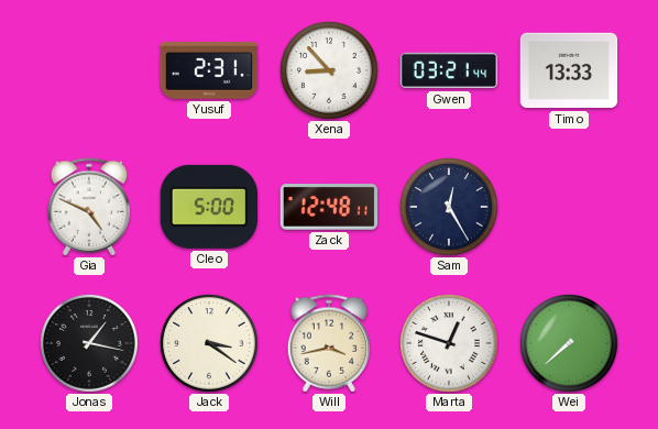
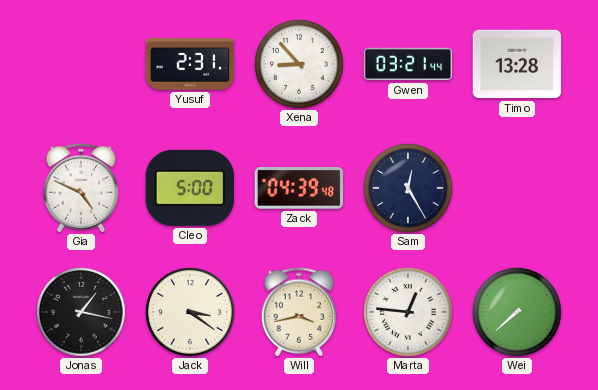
Timo: 13:33 -> 13:28
Zack: 12:48 -> 04:39
Marta: 12:48 -> 12:46
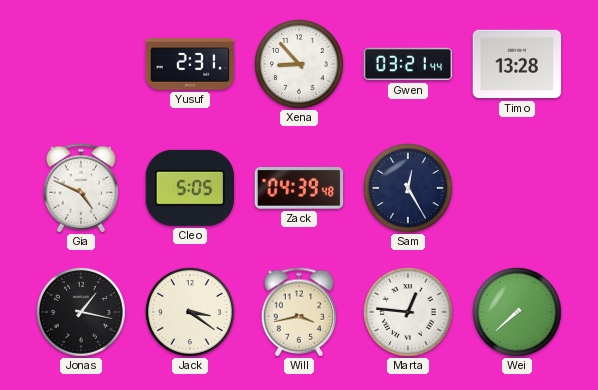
Cleo: 5:00 -> 5:05
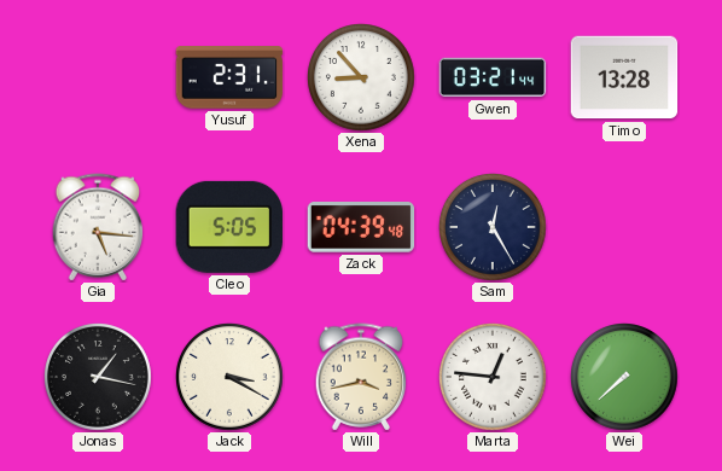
Gia: 4:49 -> 5:16
Jack: 3:21 -> 3:20
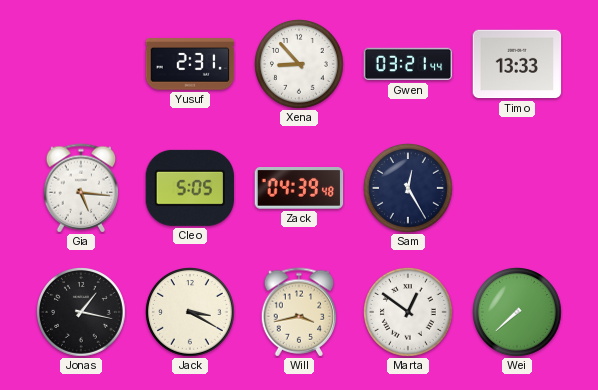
Timo: 13:28 -> 13:33
Marta: 12:46 -> 12:51
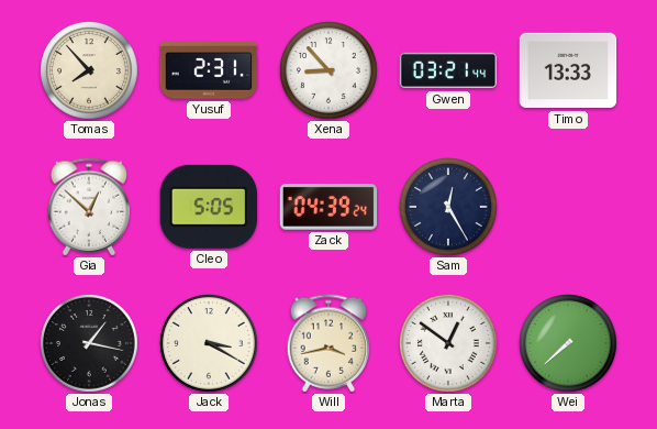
Tomas: none -> 7:53
Gia: 5:16 -> 12:52
Zack: 04:39:48 -> 04:39:24
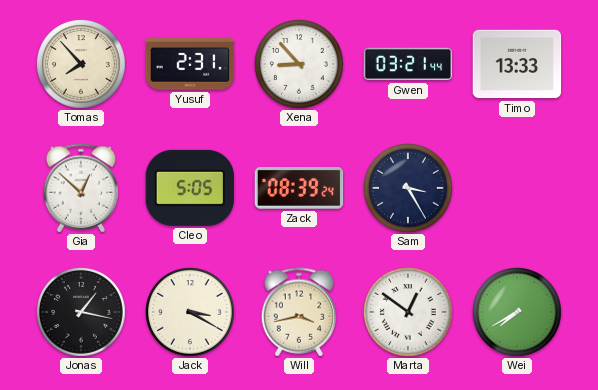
Zack: 04:39 -> 08:39
Sam: 12:25 -> 3:25
Wei: 7:38 -> 7:40
